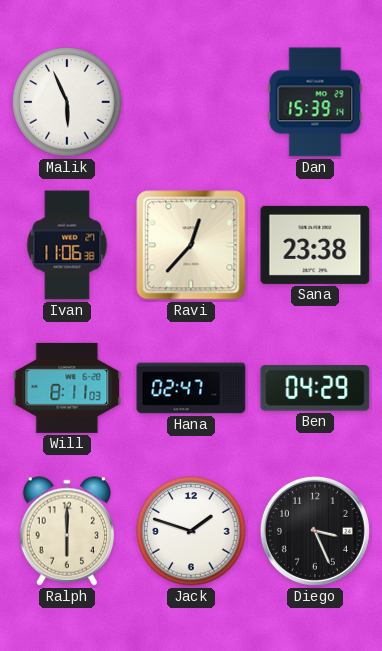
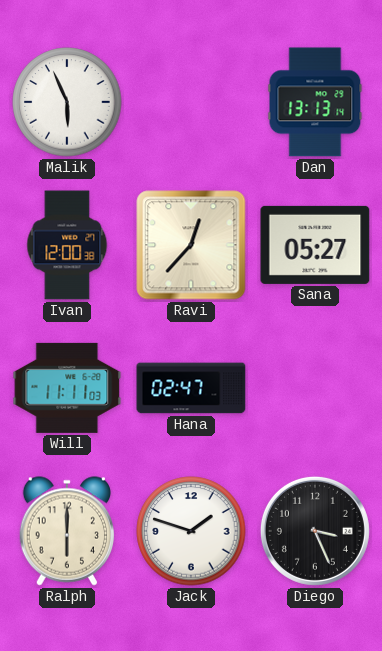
Dan: 15:39 -> 13:13
Ivan: 11:06 -> 12:00
Sana: 23:38 -> 05:27
Will: 8:11 -> 11:11
Ben: 04:29 -> none
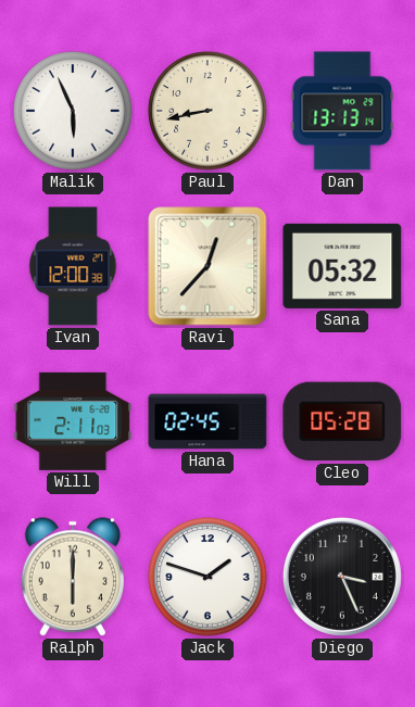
Paul: none -> 8:43
Sana: 05:27 -> 05:32
Will: 11:11 -> 2:11
Hana: 02:47 -> 02:45
Cleo: none -> 05:28
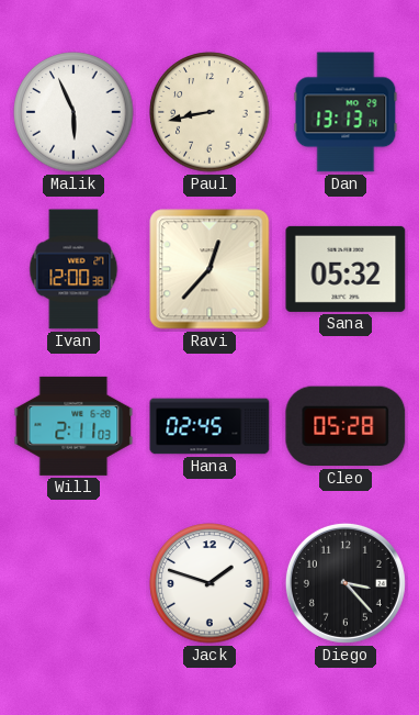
Ralph: 6:00 -> none
Diego: 3:26 -> 3:23
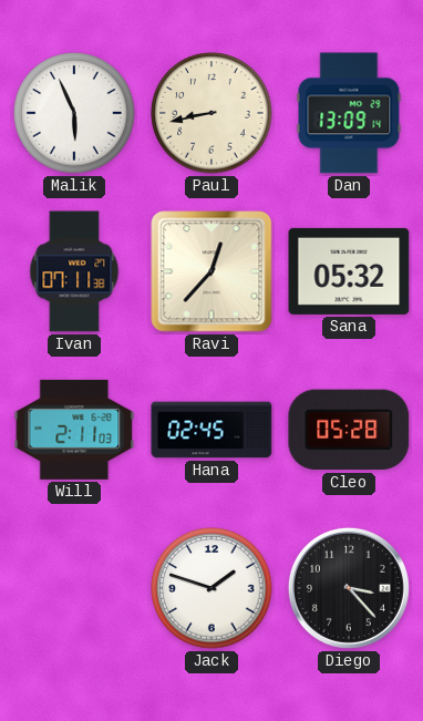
Dan: 13:13 -> 13:09
Ivan: 12:00 -> 07:11
